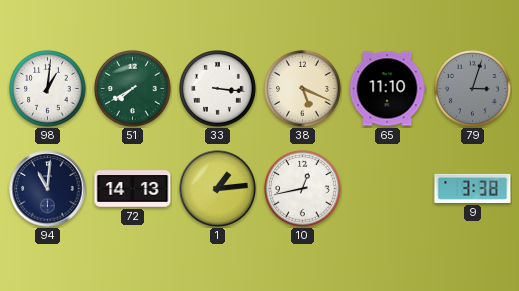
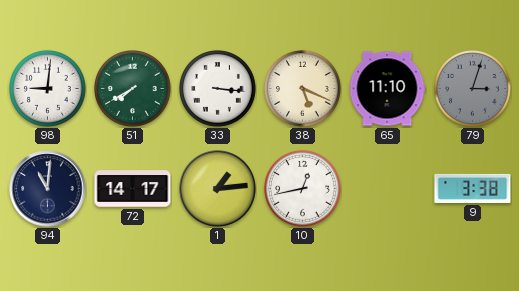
98: 1:01 -> 9:01
72: 14:13 -> 14:17
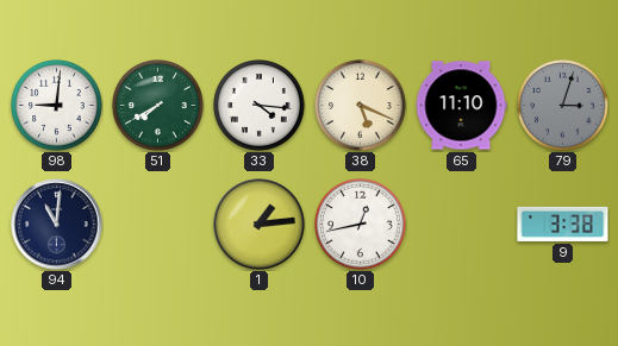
33: 3:16 -> 4:16
72: 14:17 -> none
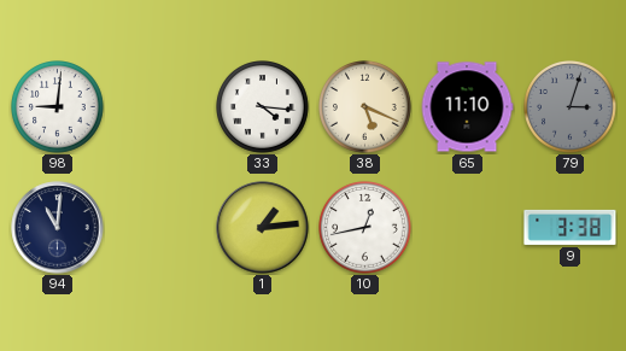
51: 7:40 -> none
